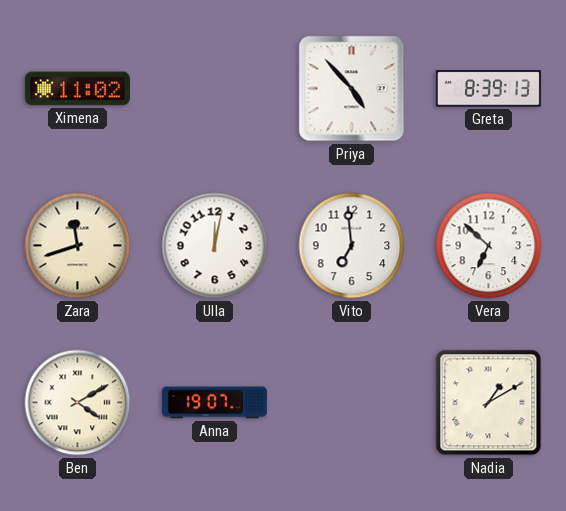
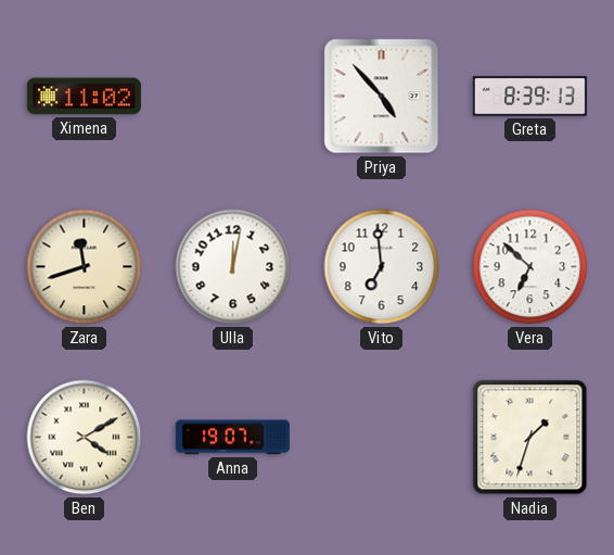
Nadia: 1:10 -> 1:33
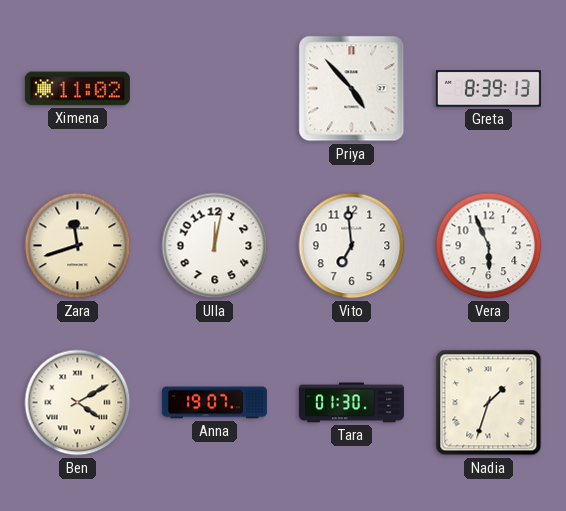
Vera: 6:52 -> 5:56
Tara: none -> 01:30
